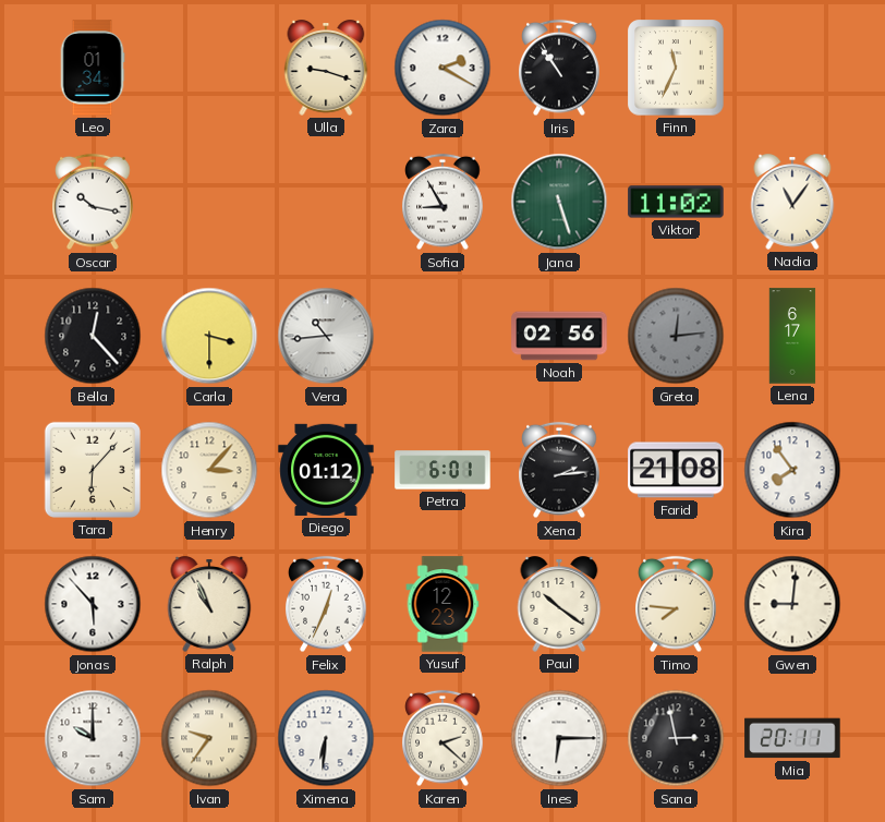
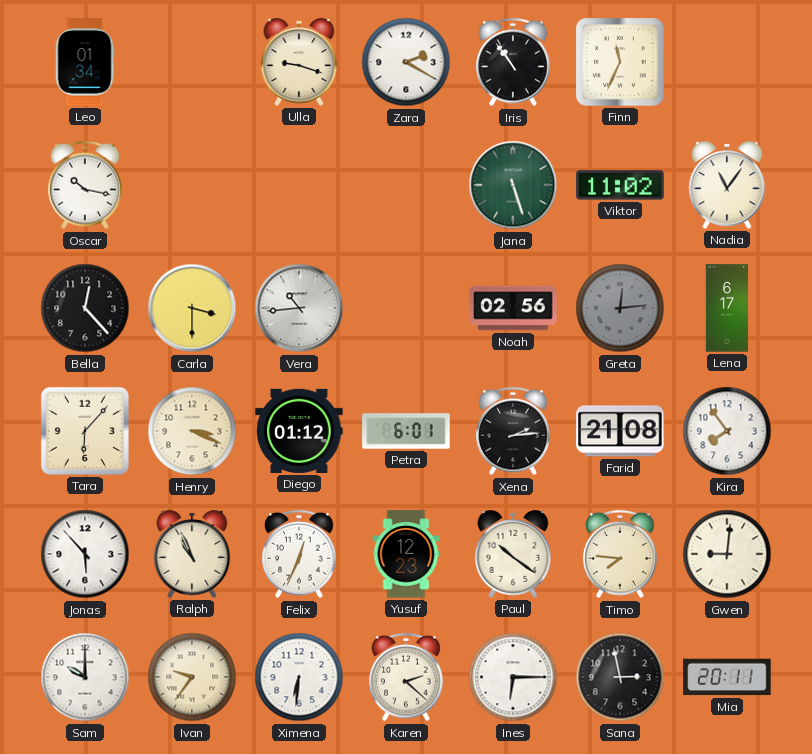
Sofia: 8:55 -> none
Henry: 3:07 -> 3:19
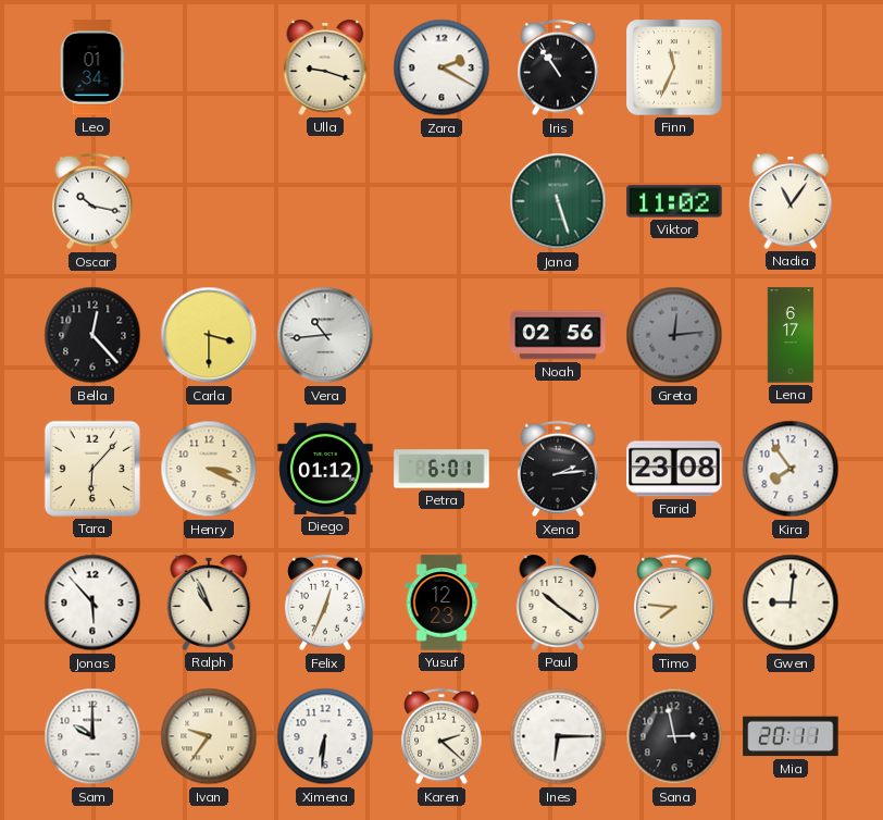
Farid: 21:08 -> 23:08
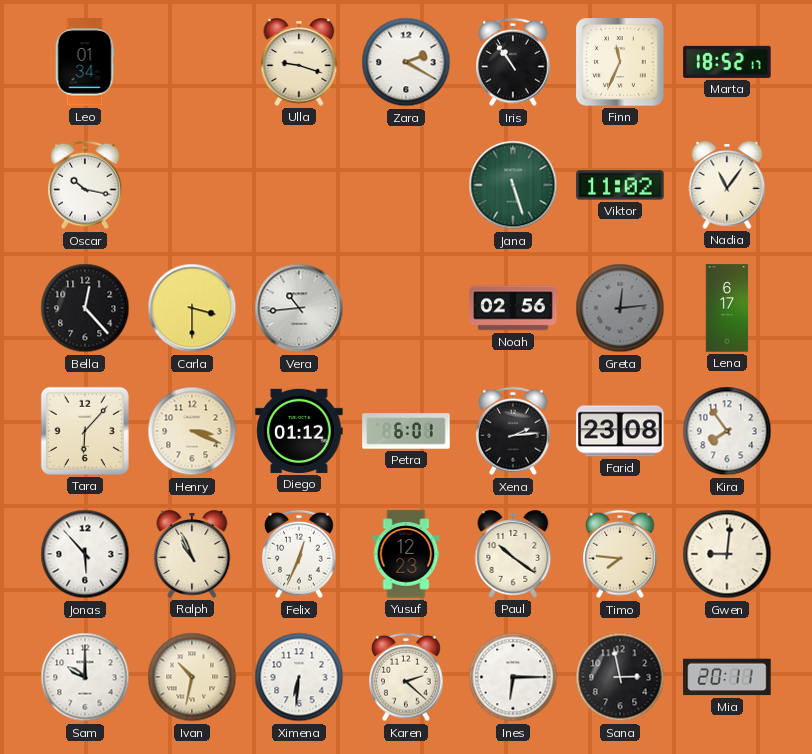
Marta: none -> 18:52
Ivan: 9:36 -> 10:32
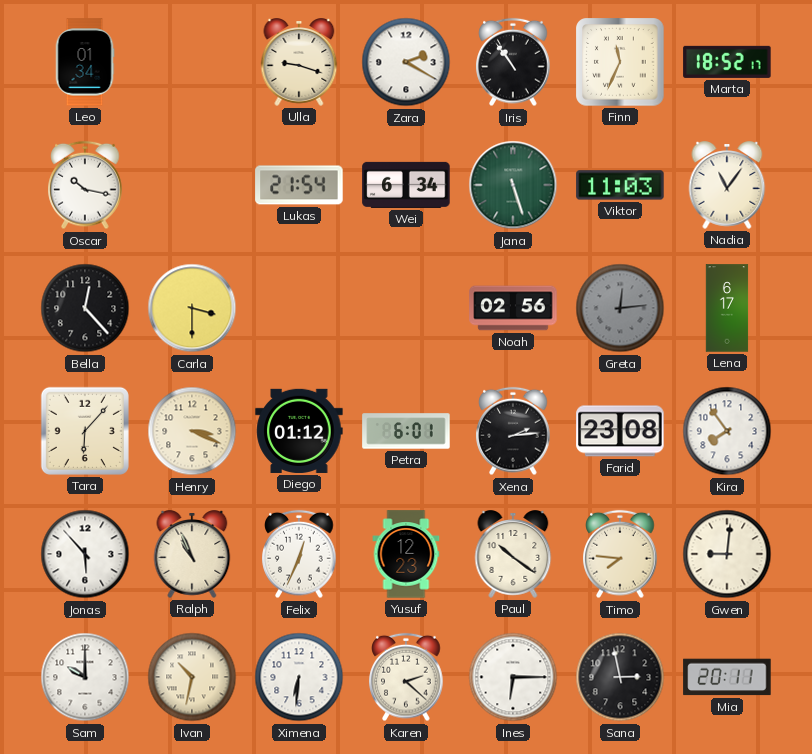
Lukas: none -> 21:54
Wei: none -> 6:34
Viktor: 11:02 -> 11:03
Vera: 10:44 -> none
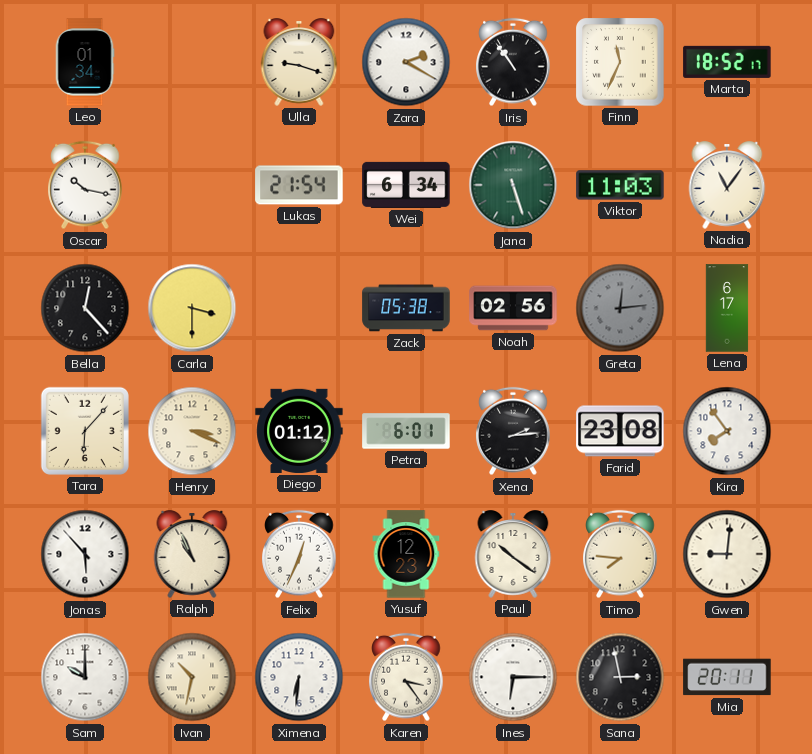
Zack: none -> 05:38
Karen: 2:22 -> 3:24
